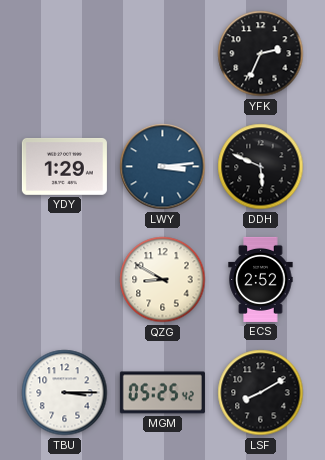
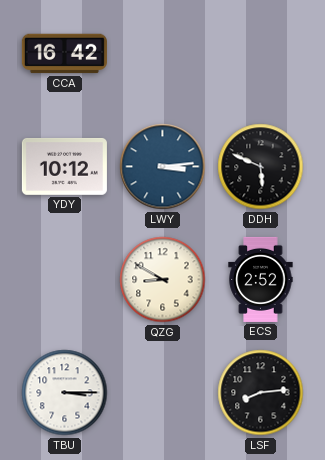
CCA: none -> 16:42
YFK: 2:34 -> none
YDY: 1:29 -> 10:12
MGM: 05:25 -> none
LSF: 8:10 -> 8:14
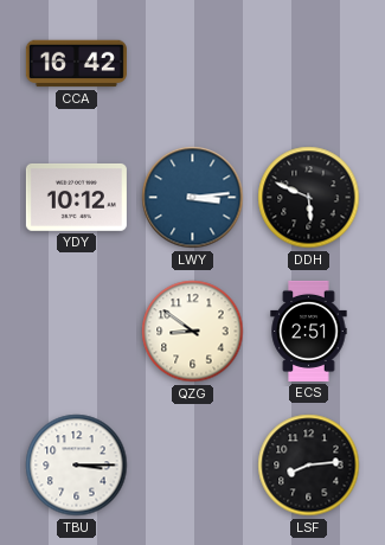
QZG: 8:50 -> 8:51
ECS: 2:52 -> 2:51
